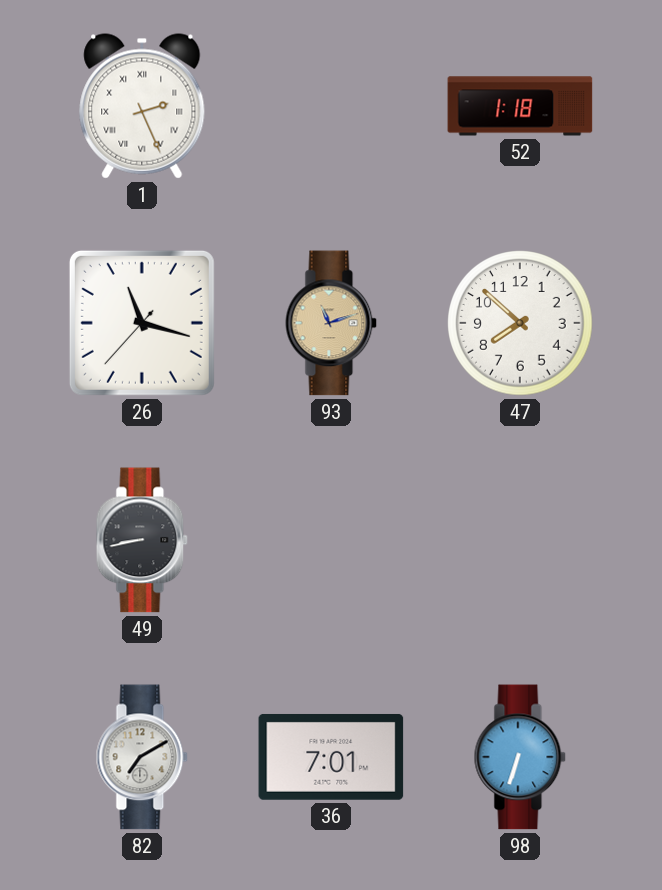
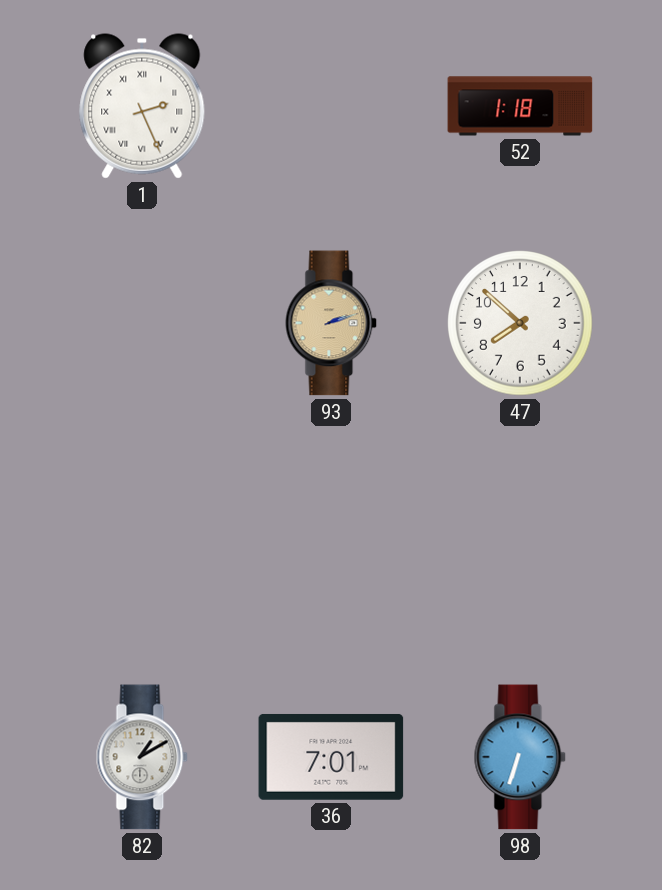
26: 11:17 -> none
93: 11:12 -> 2:12
49: 8:43 -> none
82: 7:10 -> 1:10
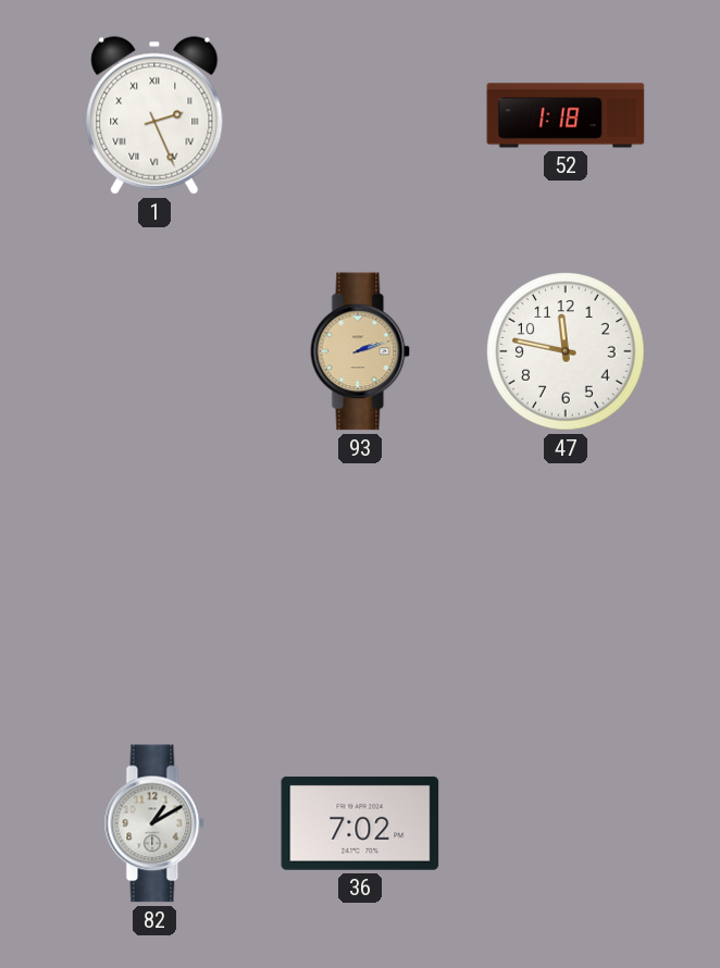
47: 7:52 -> 11:47
36: 7:01 -> 7:02
98: 6:33 -> none
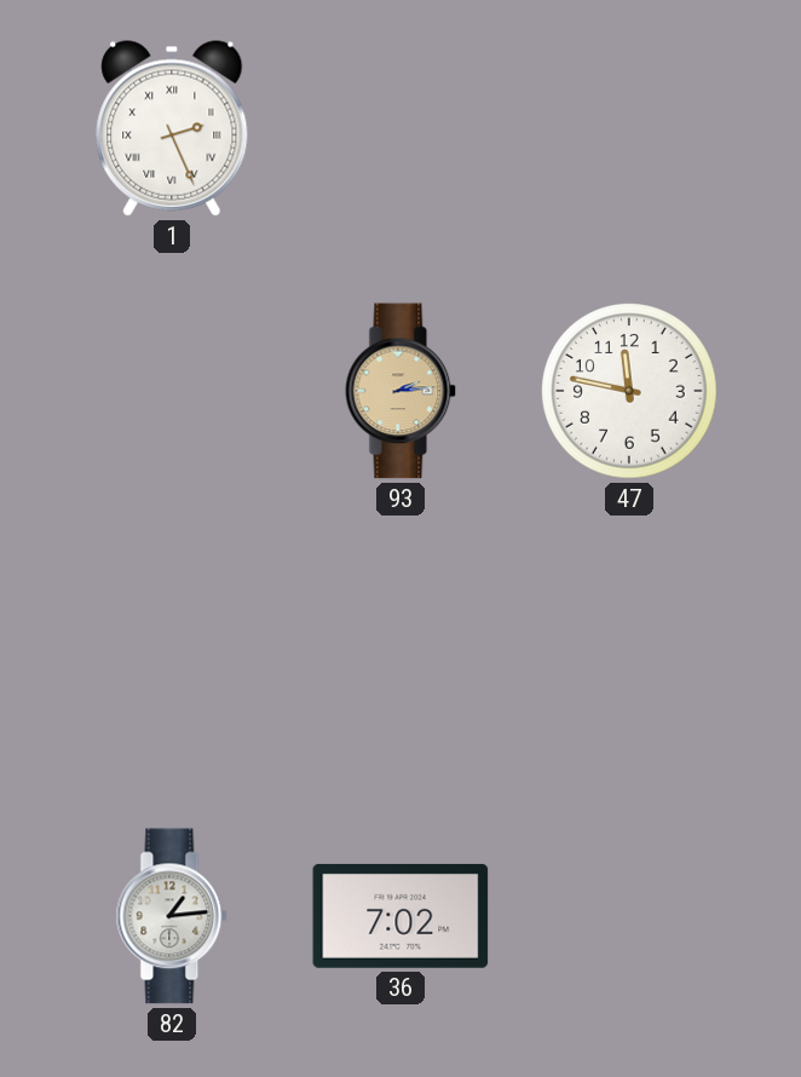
52: 1:18 -> none
93: 2:12 -> 2:14
82: 1:10 -> 1:14
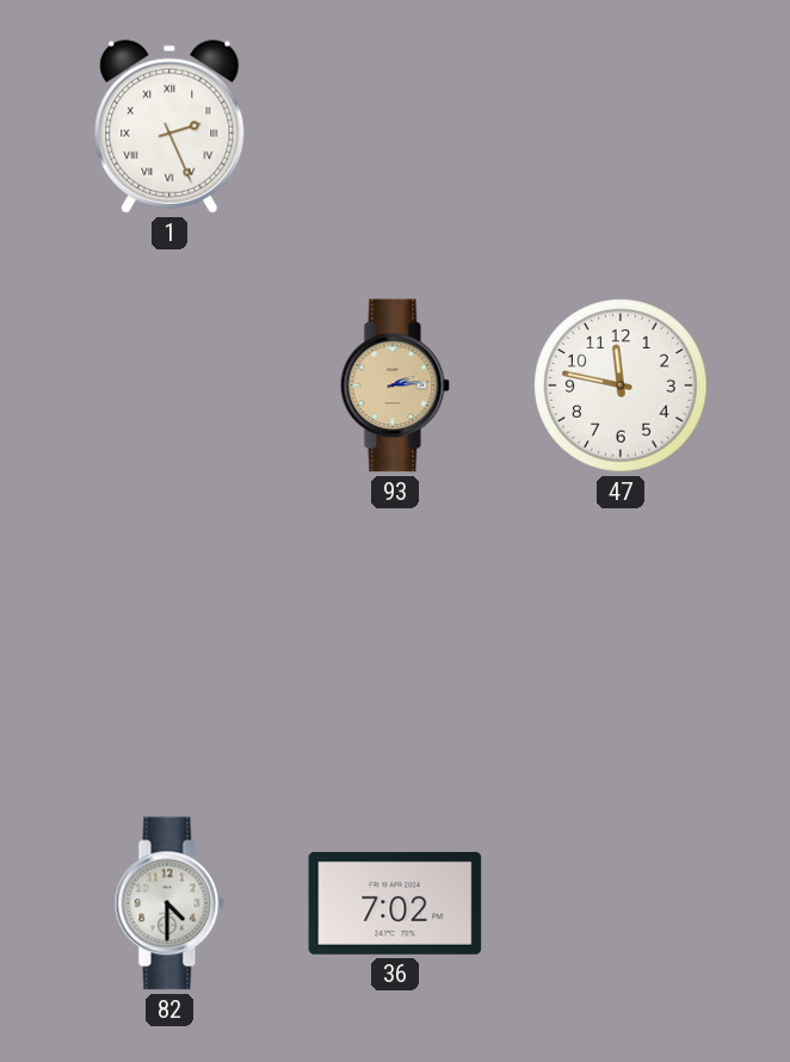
82: 1:14 -> 4:30
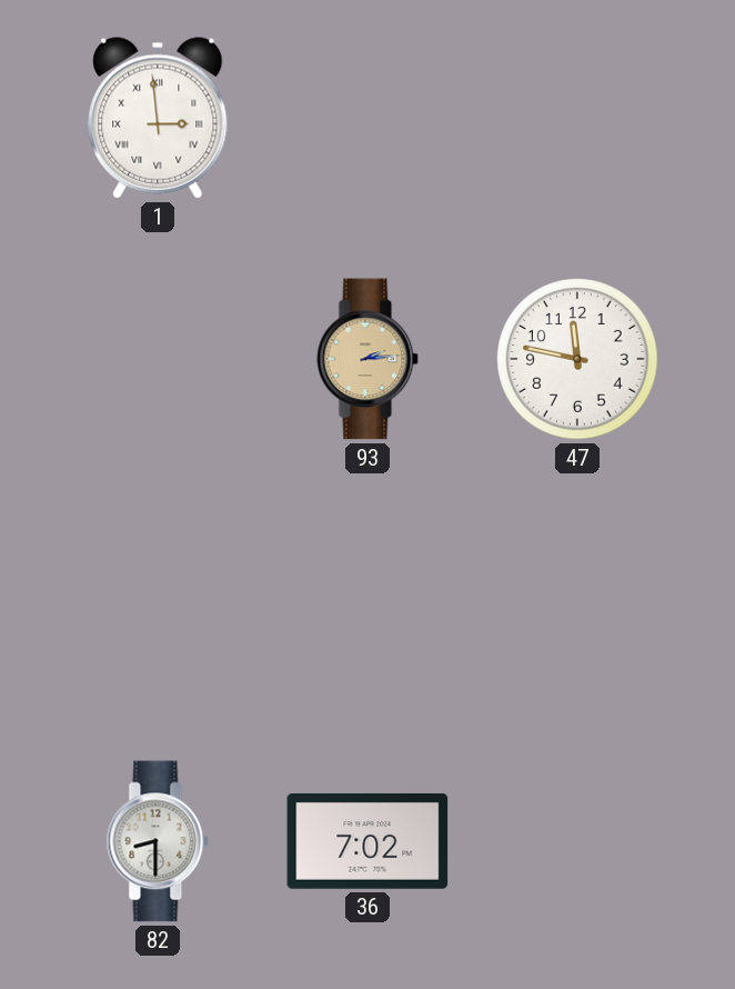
1: 2:26 -> 2:59
82: 4:30 -> 8:30
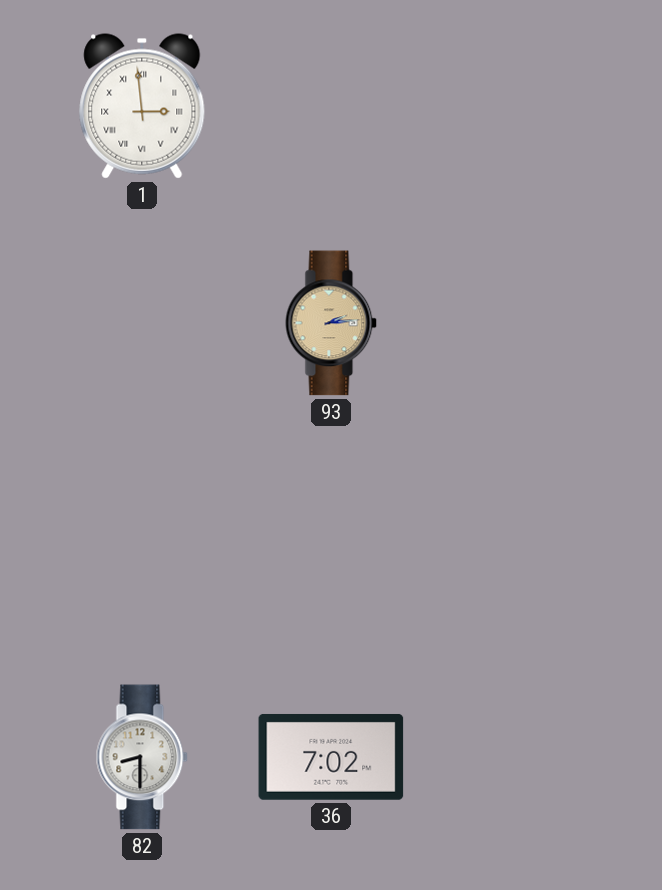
47: 11:47 -> none
